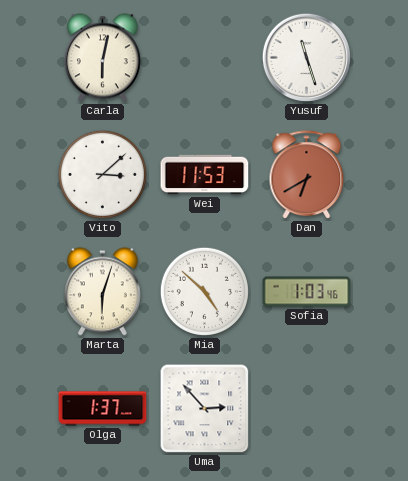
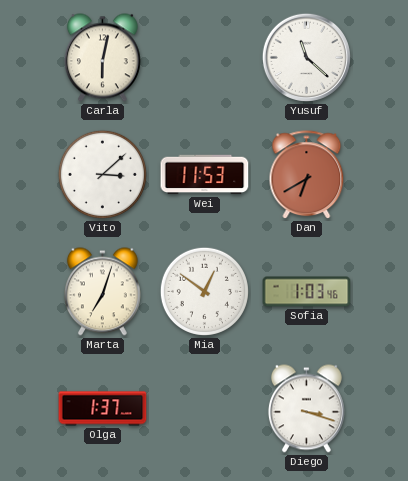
Yusuf: 11:27 -> 11:22
Marta: 6:03 -> 7:03
Mia: 4:52 -> 12:51
Uma: 2:53 -> none
Diego: none -> 3:18
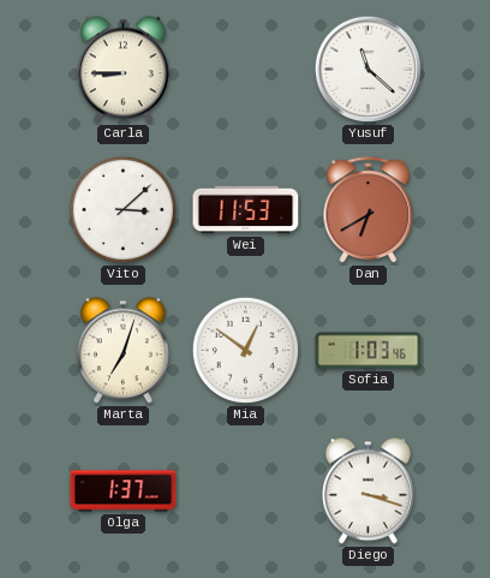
Carla: 6:02 -> 8:45
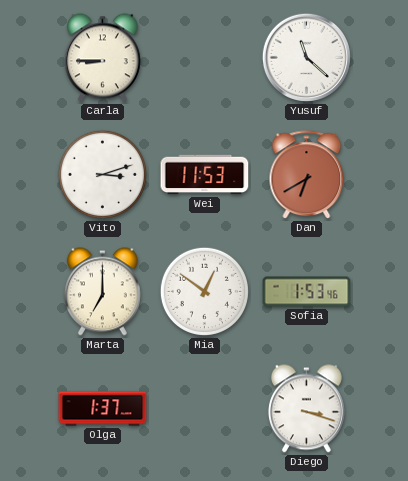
Vito: 3:08 -> 3:12
Marta: 7:03 -> 7:00
Sofia: 1:03 -> 1:53
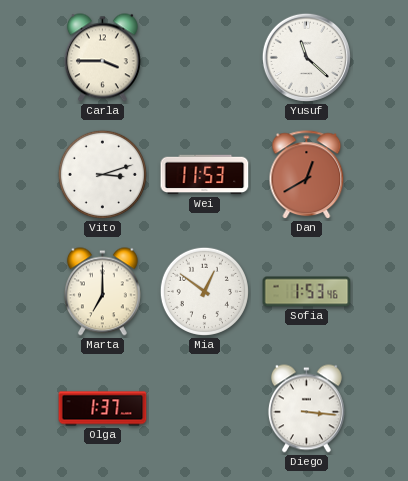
Carla: 8:45 -> 3:45
Dan: 6:40 -> 12:40
Diego: 3:18 -> 3:16
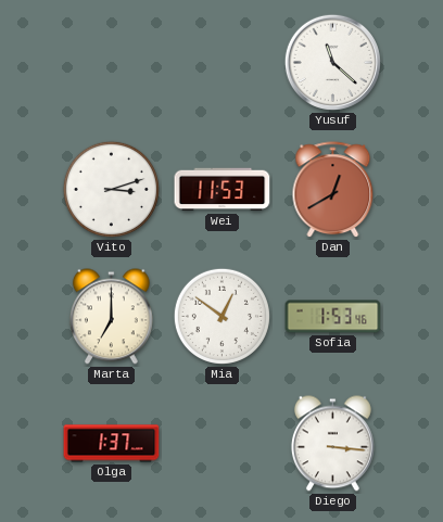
Carla: 3:45 -> none
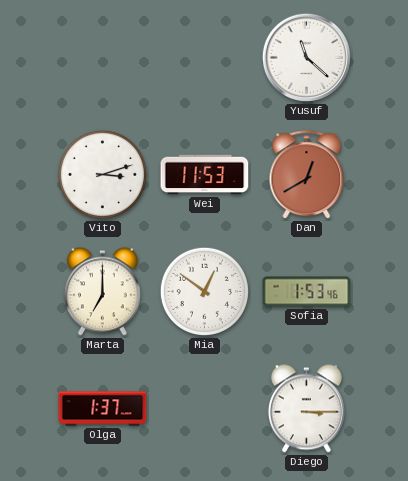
Diego: 3:16 -> 3:15
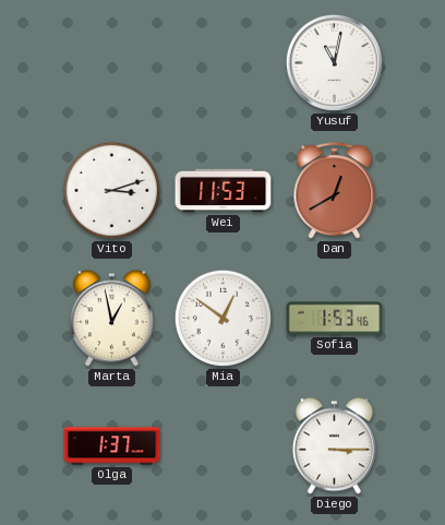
Yusuf: 11:22 -> 11:02
Marta: 7:00 -> 12:58
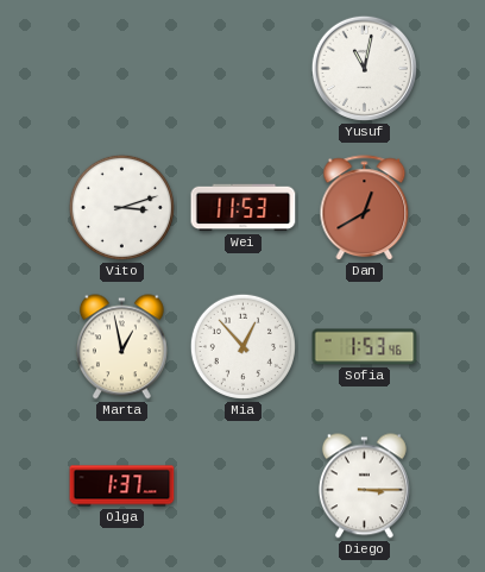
Mia: 12:51 -> 12:53
